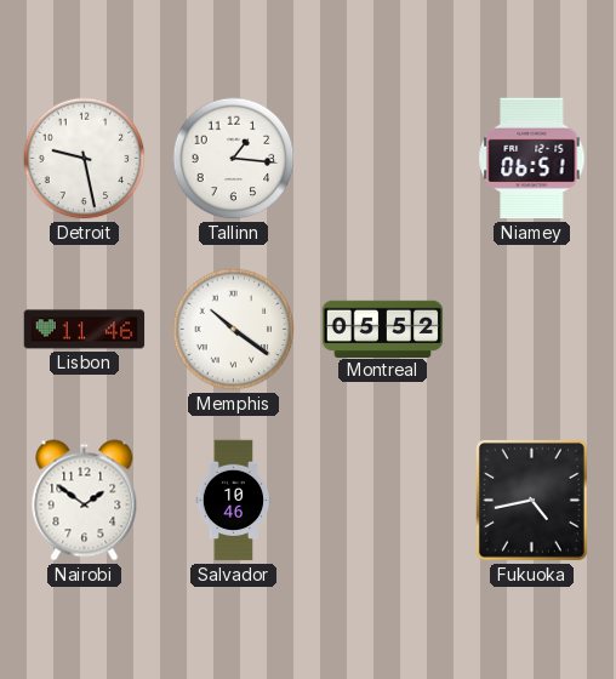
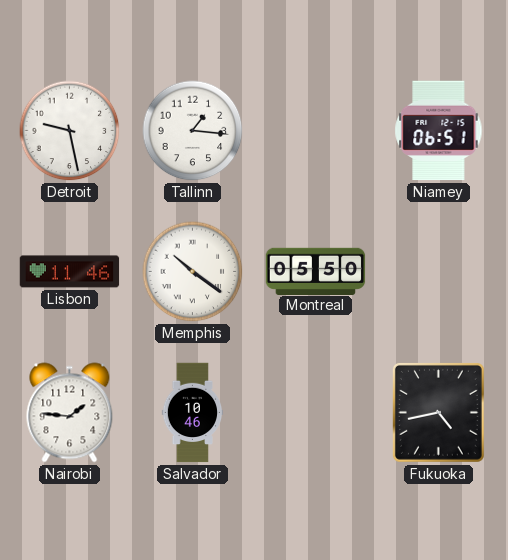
Montreal: 05:52 -> 05:50
Nairobi: 1:51 -> 1:46
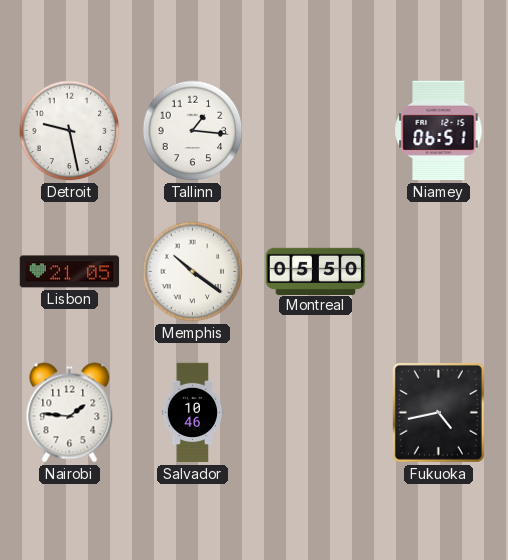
Lisbon: 11:46 -> 21:05
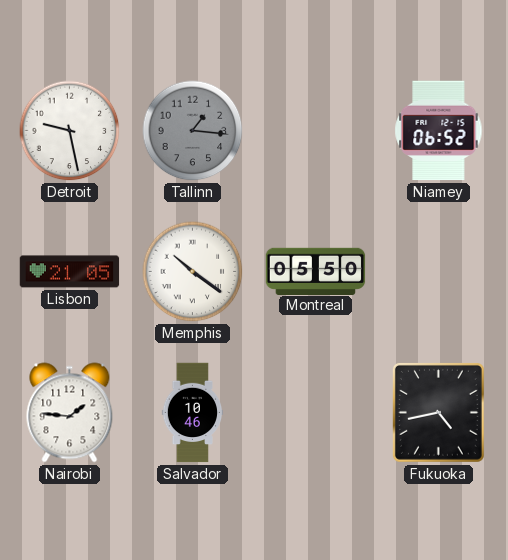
Tallinn dial: white -> grey
Niamey: 06:51 -> 06:52
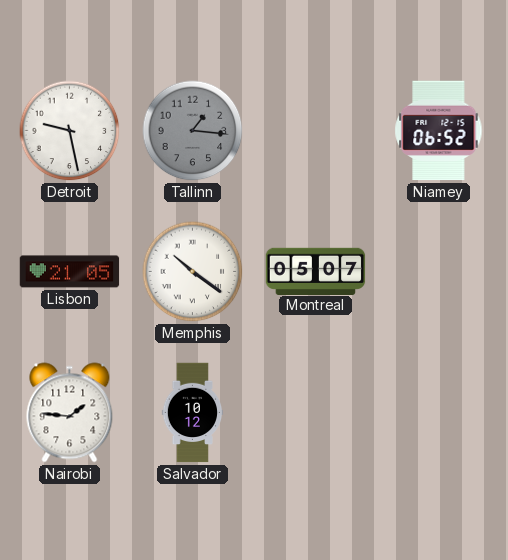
Montreal: 05:50 -> 05:07
Salvador: 10:46 -> 10:12
Fukuoka: 4:43 -> none
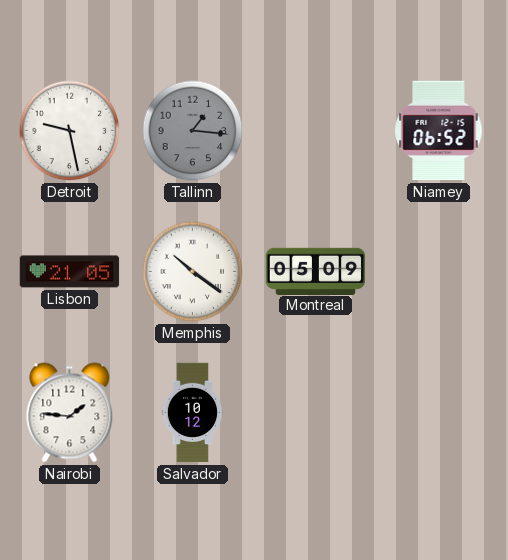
Montreal: 05:07 -> 05:09
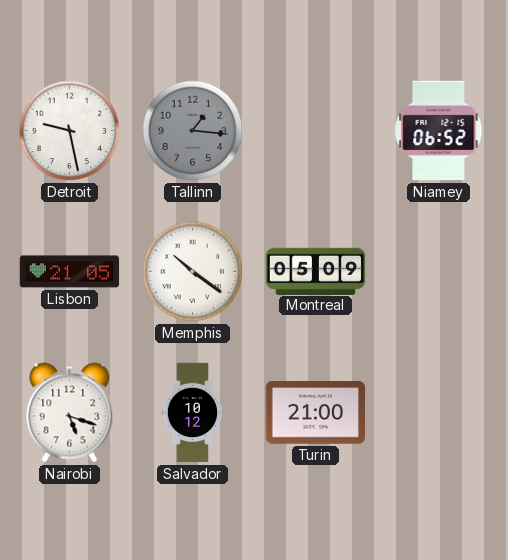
Nairobi: 1:46 -> 5:18
Turin: none -> 21:00
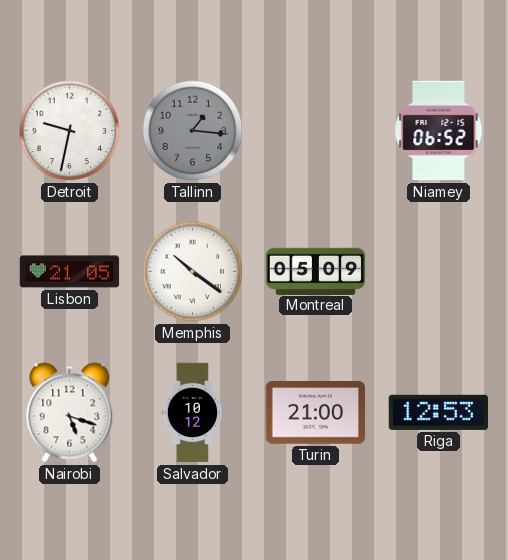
Detroit: 9:28 -> 9:32
Riga: none -> 12:53
